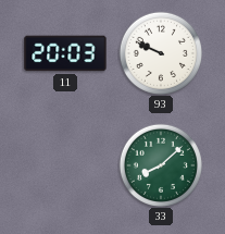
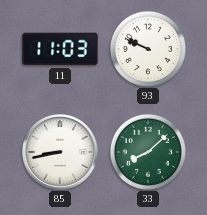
11: 20:03 -> 11:03
85: none -> 8:43
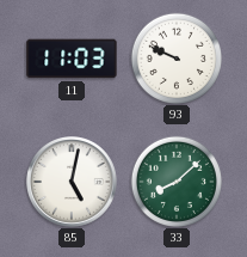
85: 8:43 -> 5:02
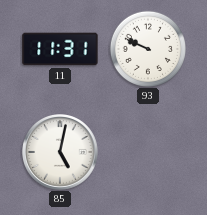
11: 11:03 -> 11:31
33: 8:08 -> none
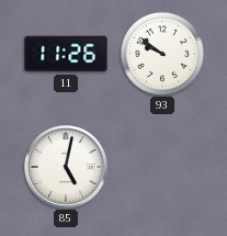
11: 11:31 -> 11:26
93: 9:49 -> 9:51
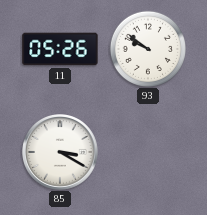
11: 11:26 -> 05:26
85: 5:02 -> 3:20
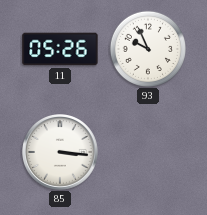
93: 9:51 -> 9:56
85: 3:20 -> 3:16
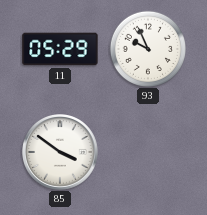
11: 05:26 -> 05:29
85: 3:16 -> 3:51
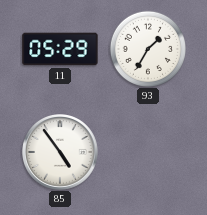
93: 9:56 -> 1:35
85: 3:51 -> 4:54
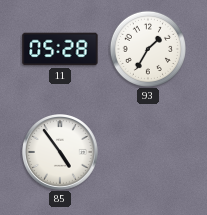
11: 05:29 -> 05:28
